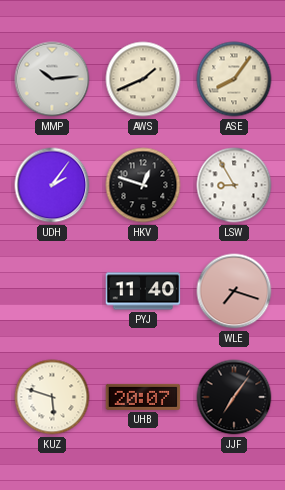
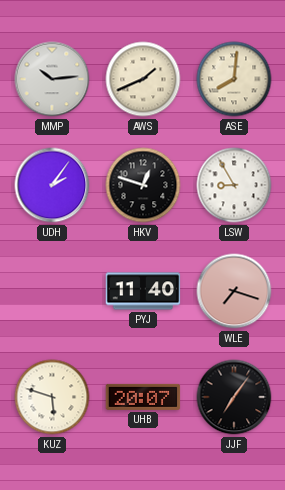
ASE: 8:06 -> 8:01
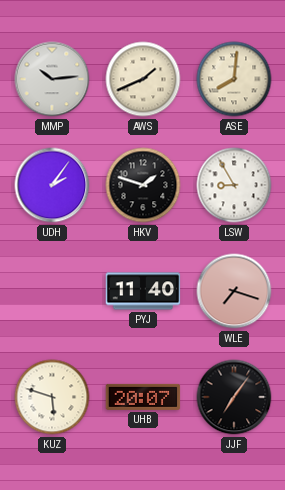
HKV: 12:48 -> 1:48
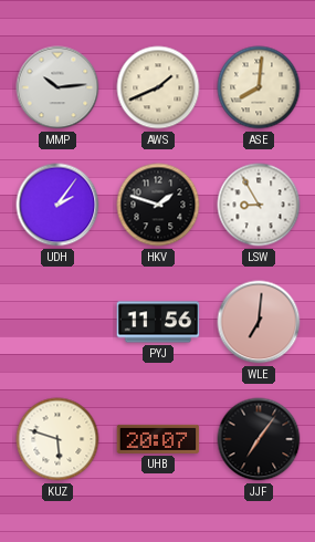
PYJ: 11:40 -> 11:56
WLE: 7:18 -> 7:01
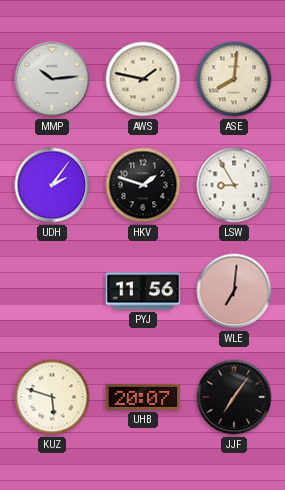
AWS: 1:41 -> 1:47
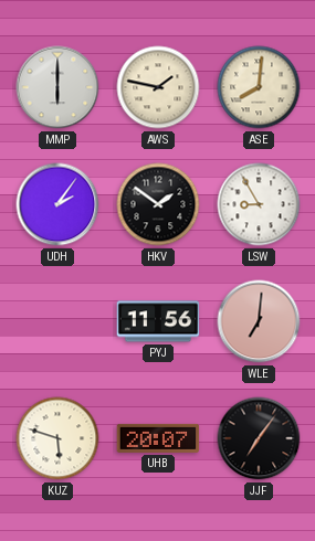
MMP: 10:14 -> 6:00
HKV: 1:48 -> 1:51
